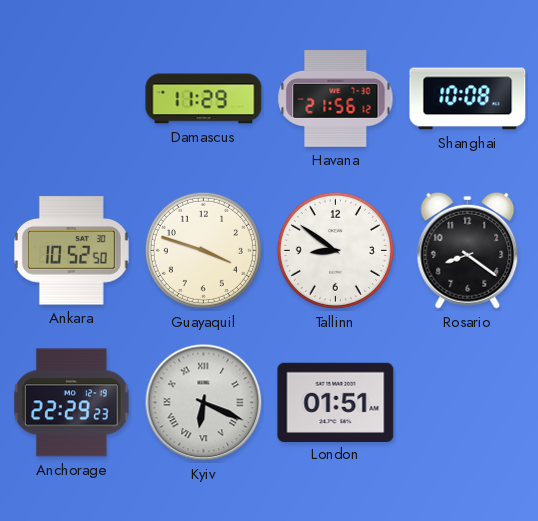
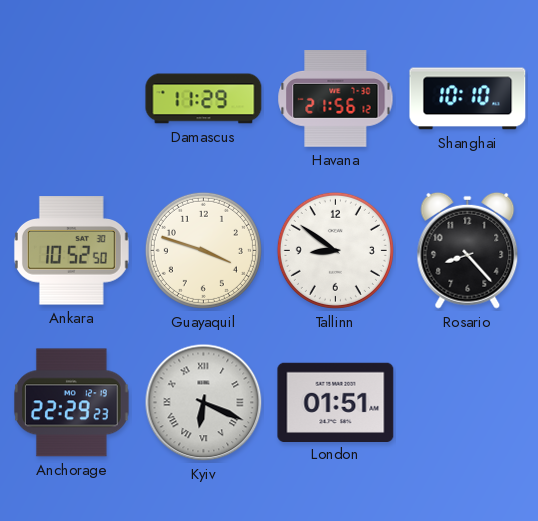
Shanghai: 10:08 -> 10:10
Rosario: 8:21 -> 8:23
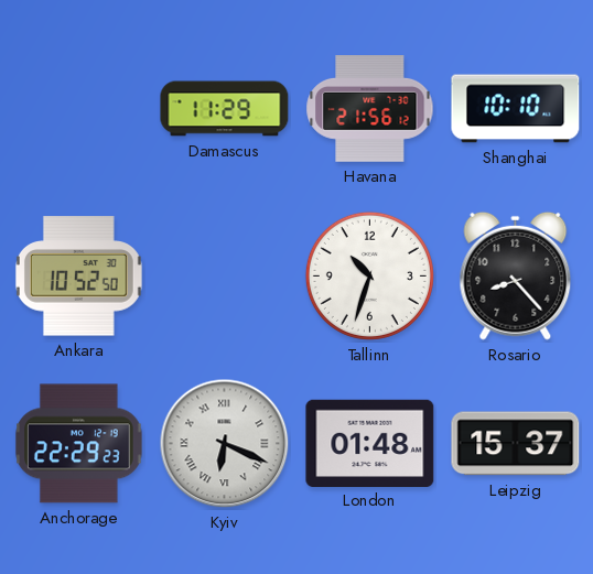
Guayaquil: 3:48 -> none
Tallinn: 8:51 -> 10:33
London: 01:51 -> 01:48
Leipzig: none -> 15:37
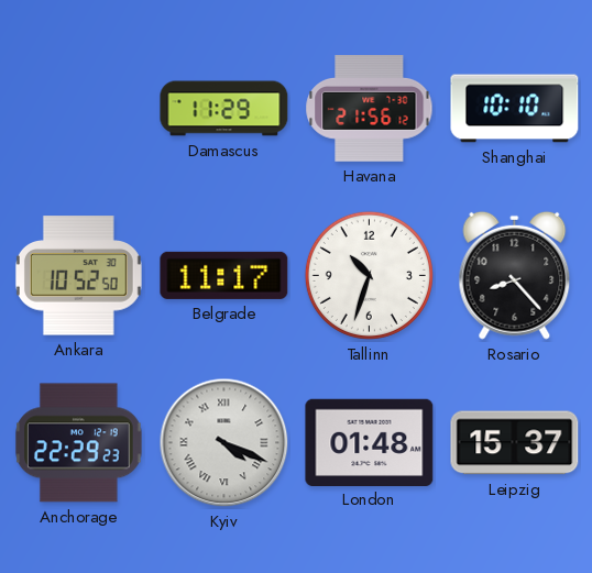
Belgrade: none -> 11:17
Kyiv: 6:19 -> 4:19
